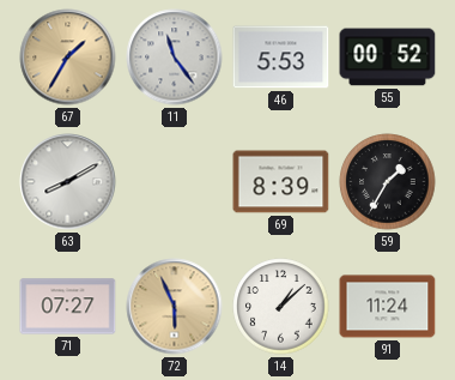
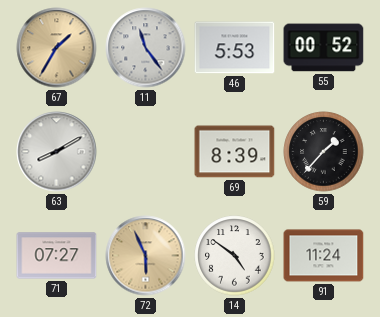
59: 1:35 -> 1:37
14: 1:08 -> 4:51
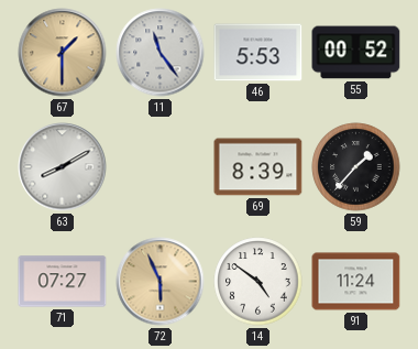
67: 1:35 -> 1:30
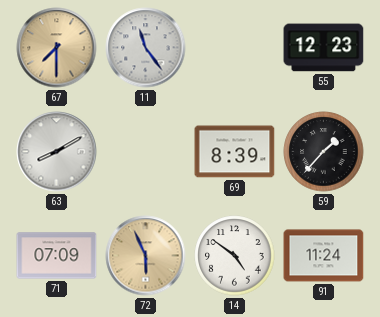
67: 1:30 -> 7:30
46: 5:53 -> none
55: 00:52 -> 12:23
71: 07:27 -> 07:09
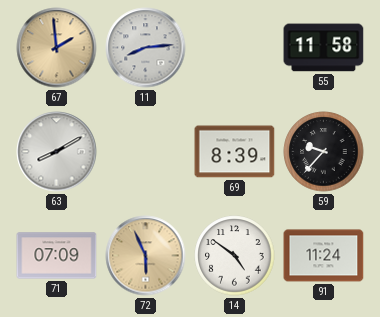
67: 7:30 -> 1:59
11: 11:24 -> 8:14
55: 12:23 -> 11:58
59: 1:37 -> 9:37
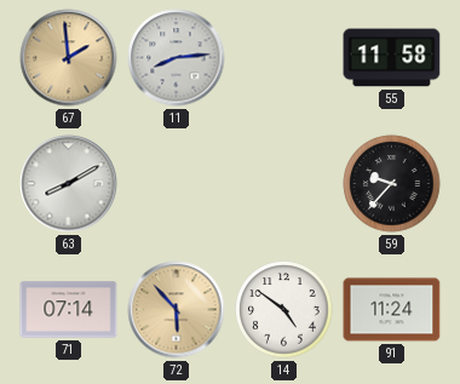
69: 8:39 -> none
71: 07:09 -> 07:14
72: 5:56 -> 5:53
